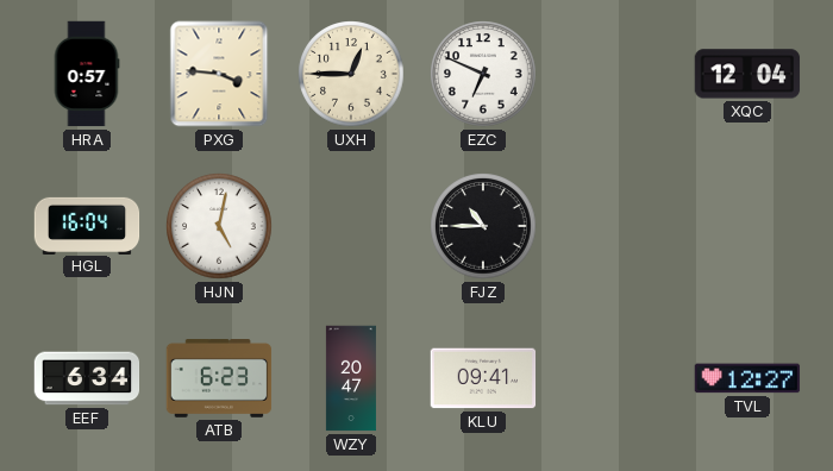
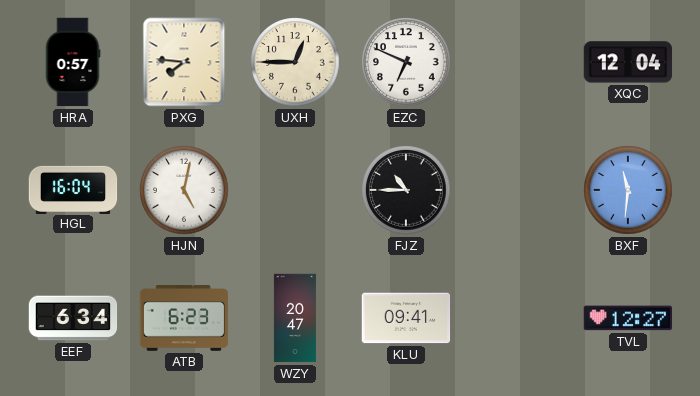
PXG: 3:46 -> 7:46
BXF: none -> 11:31
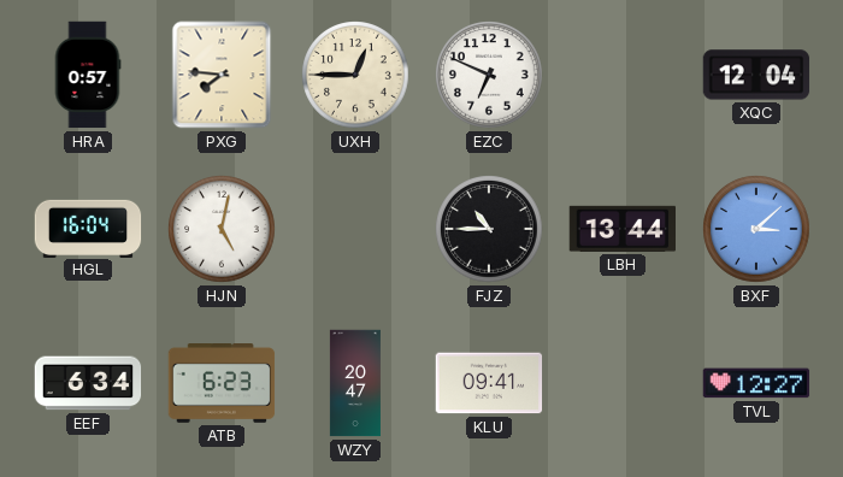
LBH: none -> 13:44
BXF: 11:31 -> 3:08
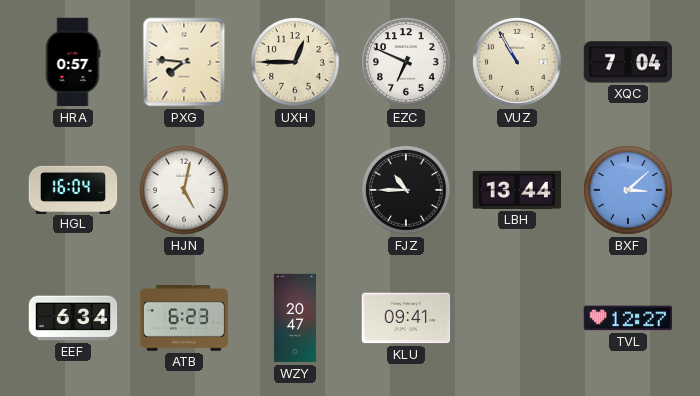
VUZ: none -> 10:55
XQC: 12:04 -> 7:04
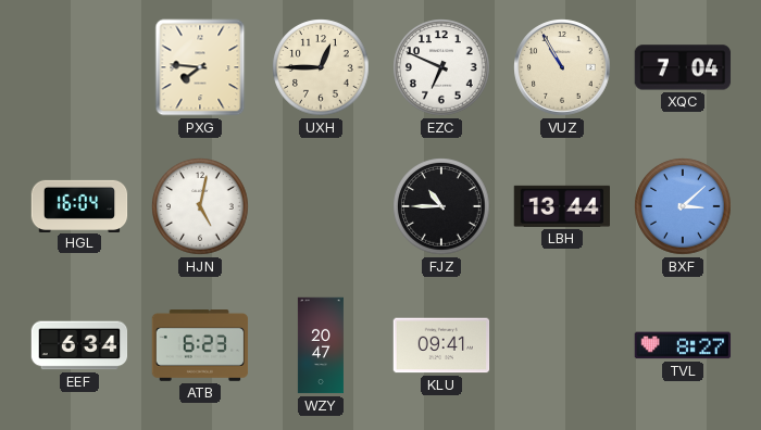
HRA: 0:57 -> none
TVL: 12:27 -> 8:27
